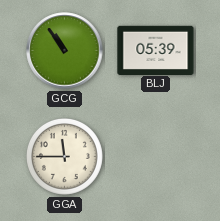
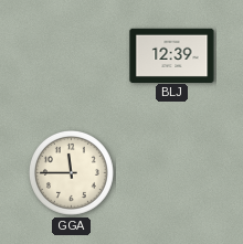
GCG: 10:54 -> none
BLJ: 05:39 -> 12:39
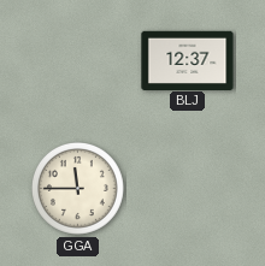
BLJ: 12:39 -> 12:37
